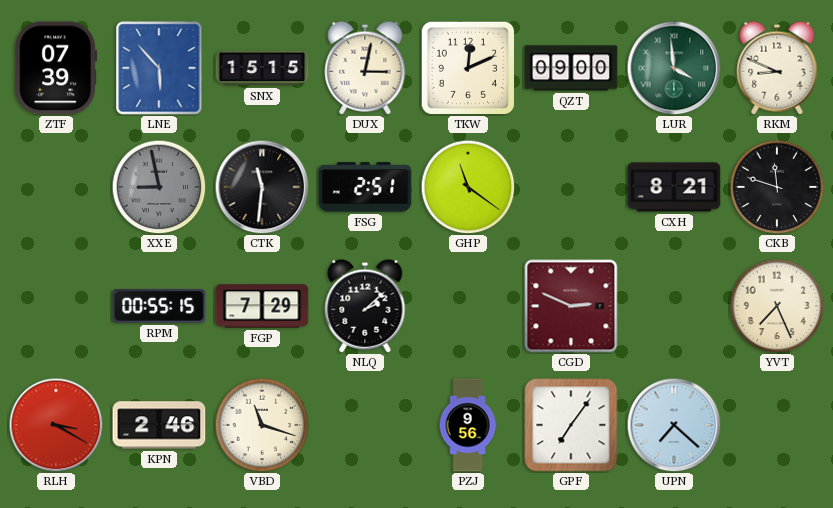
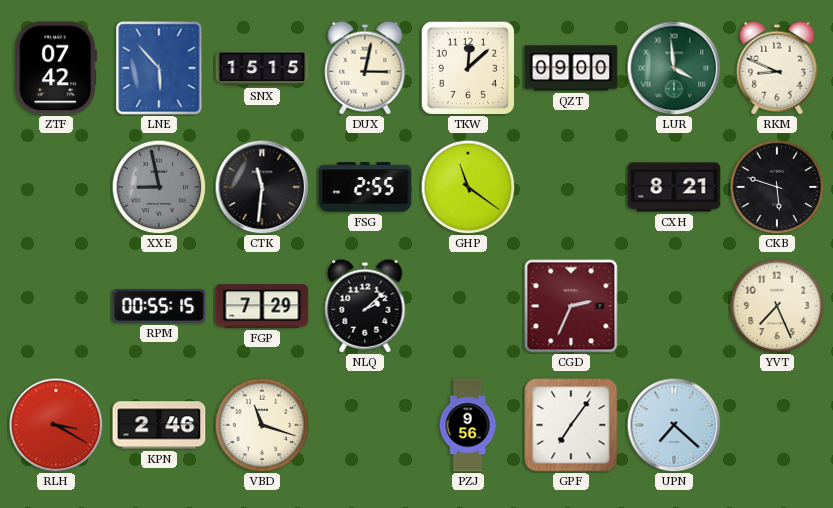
ZTF: 07:39 -> 07:42
TKW: 12:11 -> 12:08
FSG: 2:51 -> 2:55
CKB: 11:48 -> 5:48
CGD: 2:49 -> 2:34
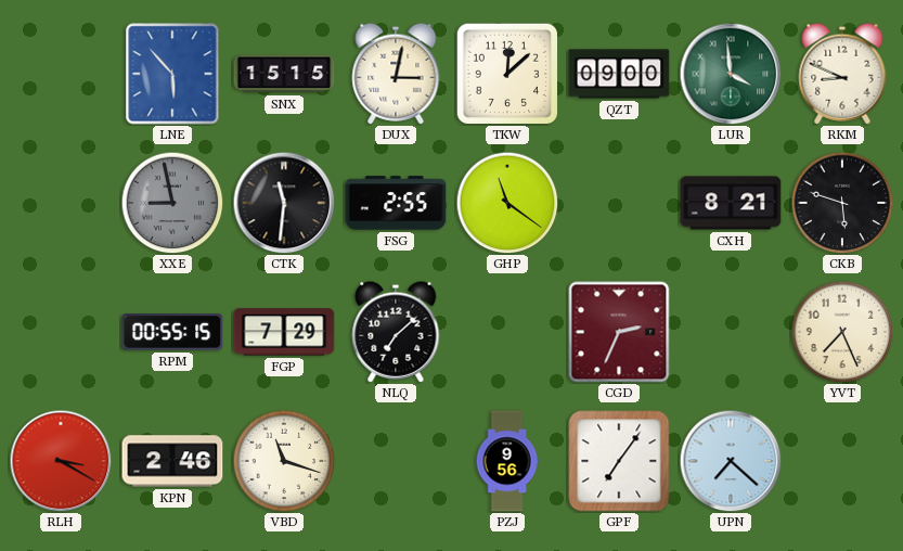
ZTF: 07:42 -> none
NLQ: 2:08 -> 7:08
